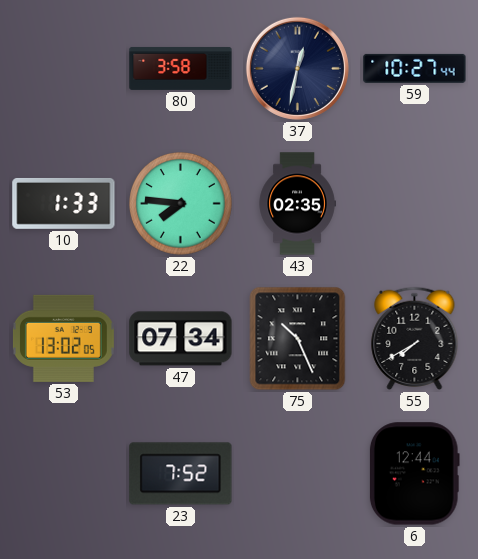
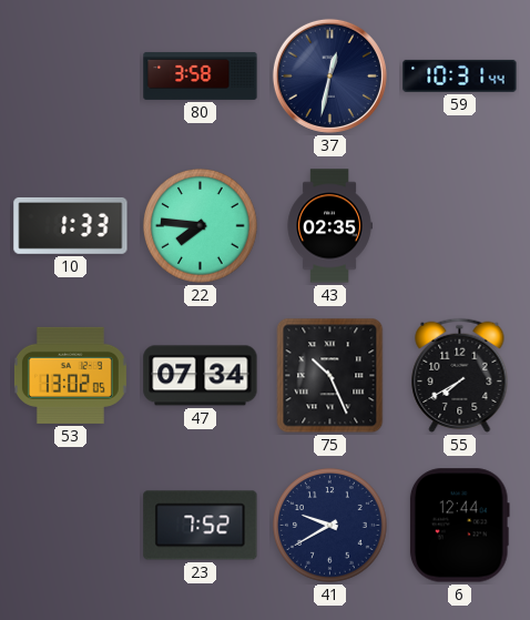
59: 10:27 -> 10:31
41: none -> 9:40
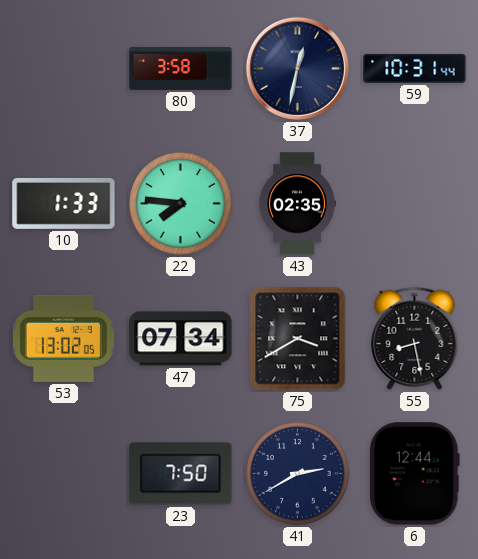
75: 10:26 -> 3:40
55: 7:40 -> 8:28
23: 7:52 -> 7:50
41: 9:40 -> 2:40
